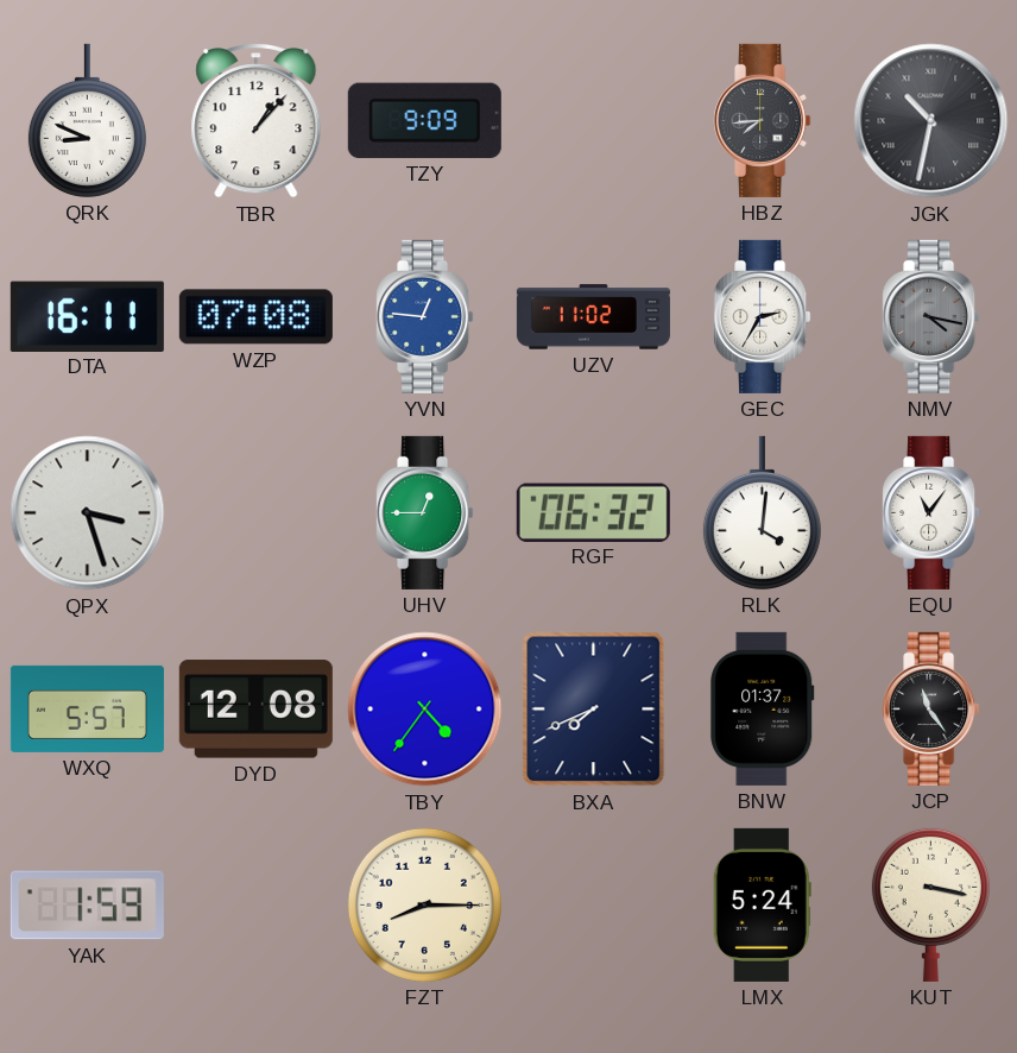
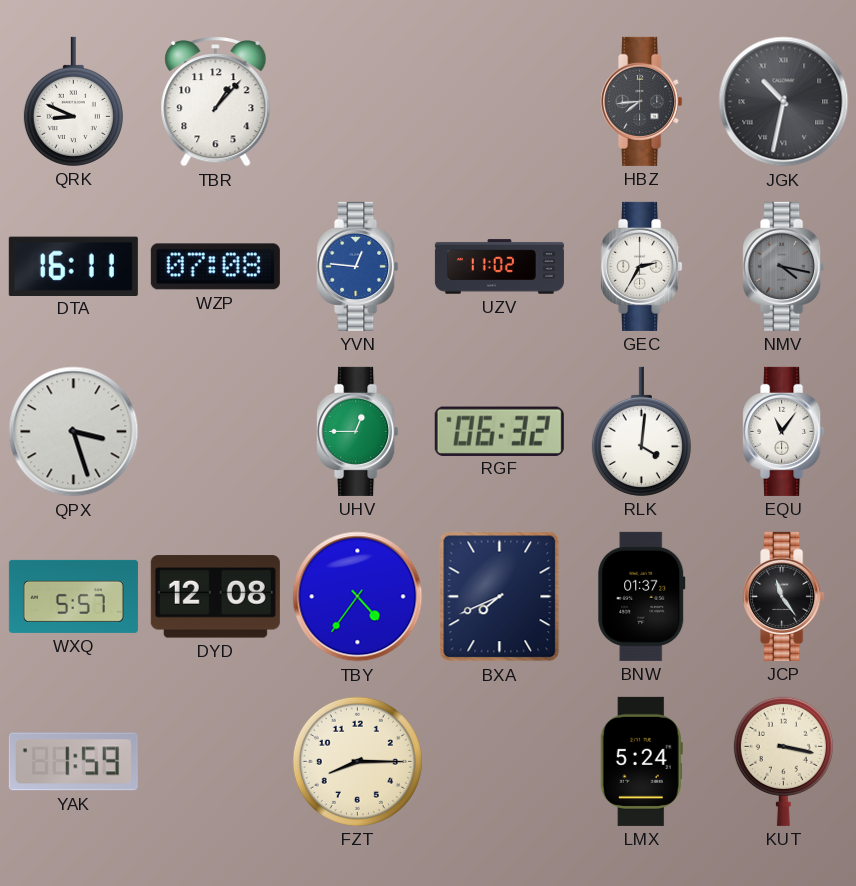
TZY: 9:09 -> none
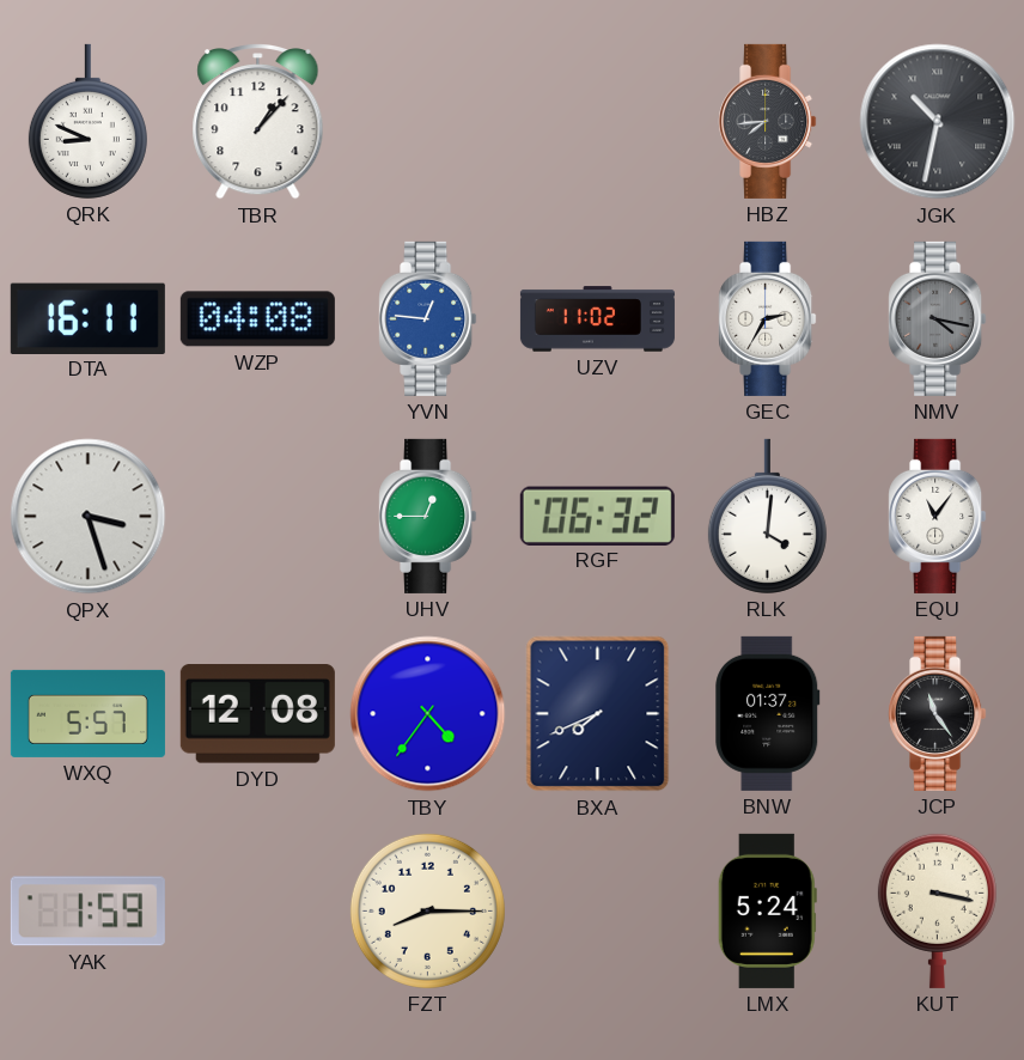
WZP: 07:08 -> 04:08
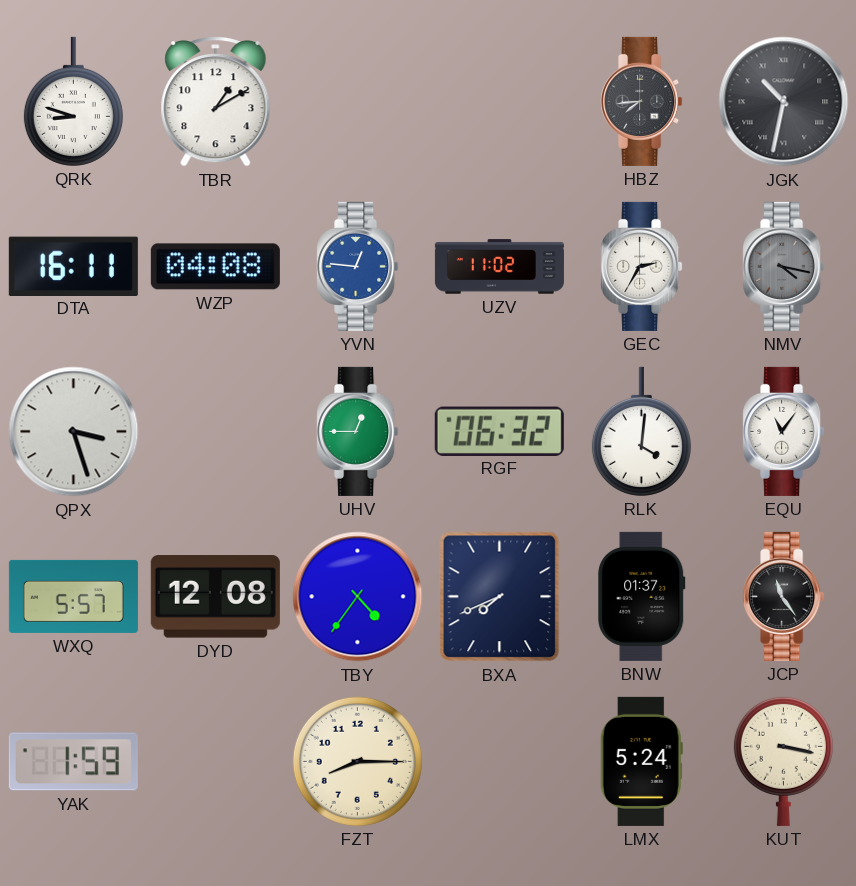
QRK: 8:49 -> 8:48
TBR: 1:07 -> 1:10
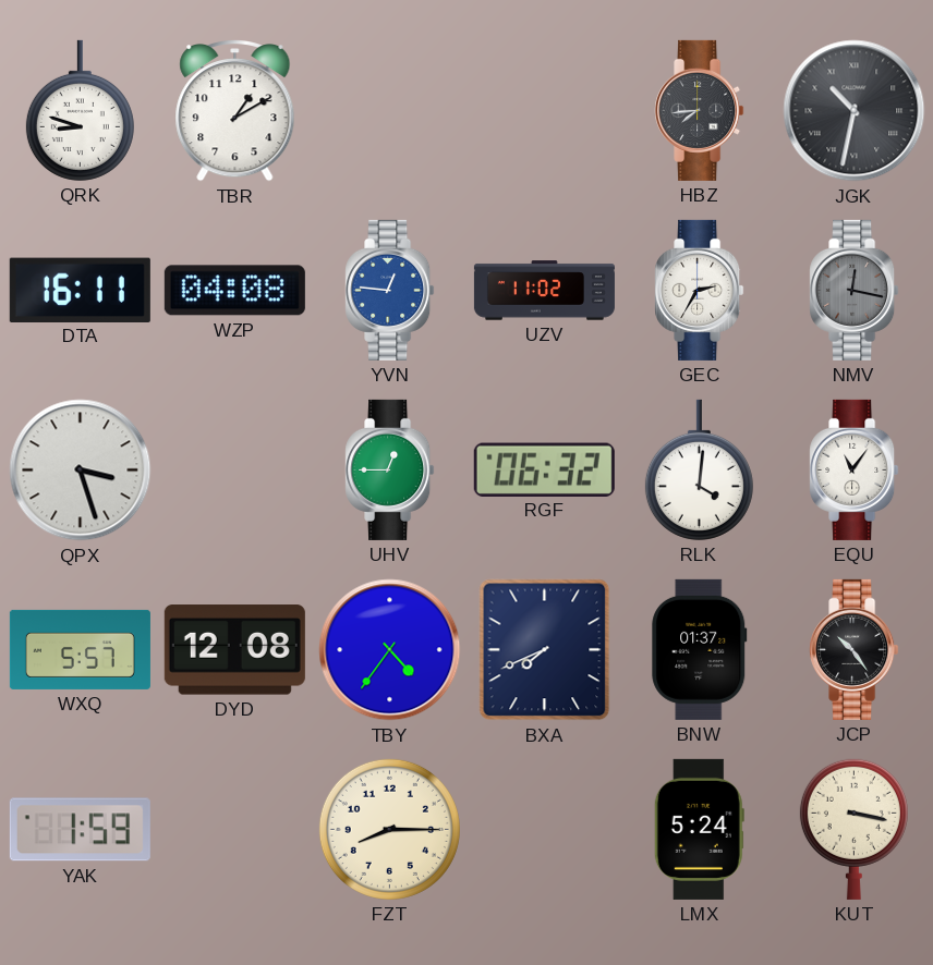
NMV: 4:17 -> 12:17
JCP: 11:24 -> 10:24
